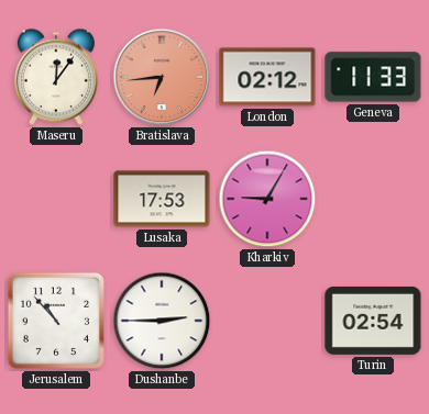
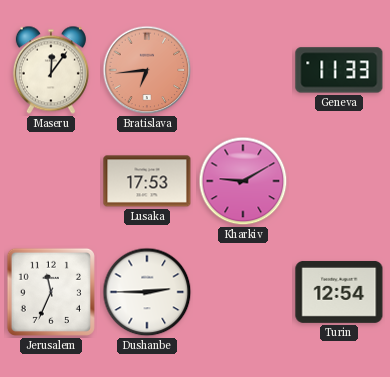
London: 02:12 -> none
Kharkiv: 9:05 -> 9:10
Jerusalem: 10:53 -> 11:34
Turin: 02:54 -> 12:54
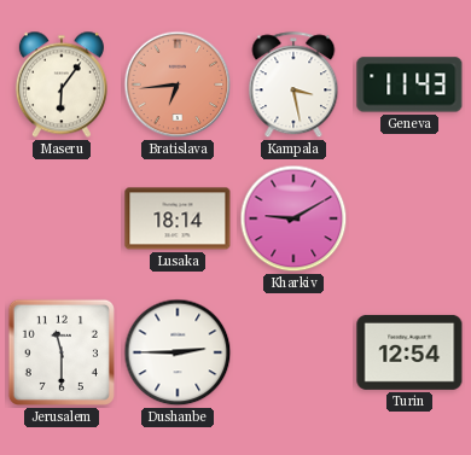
Maseru: 12:06 -> 6:06
Kampala: none -> 3:28
Geneva: 11:33 -> 11:43
Lusaka: 17:53 -> 18:14
Jerusalem: 11:34 -> 11:30
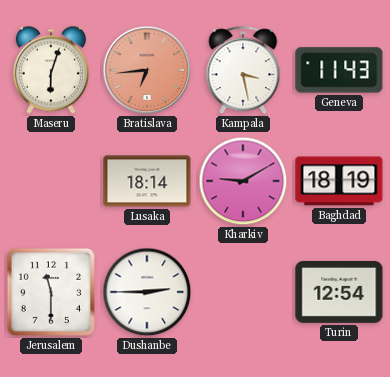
Maseru: 6:06 -> 6:03
Baghdad: none -> 18:19
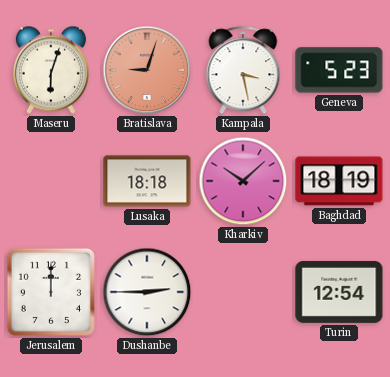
Bratislava: 6:44 -> 9:03
Geneva: 11:43 -> 5:23
Lusaka: 18:14 -> 18:18
Kharkiv: 9:10 -> 10:08
Jerusalem: 11:30 -> 12:00
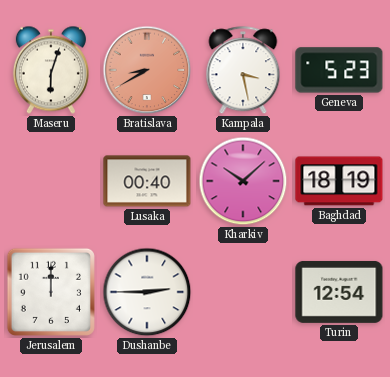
Bratislava: 9:03 -> 8:40
Lusaka: 18:18 -> 00:40
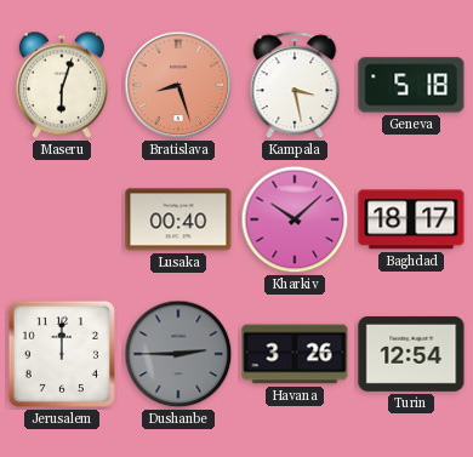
Bratislava: 8:40 -> 8:27
Geneva: 5:23 -> 5:18
Baghdad: 18:19 -> 18:17
Dushanbe dial: white -> grey
Havana: none -> 3:26
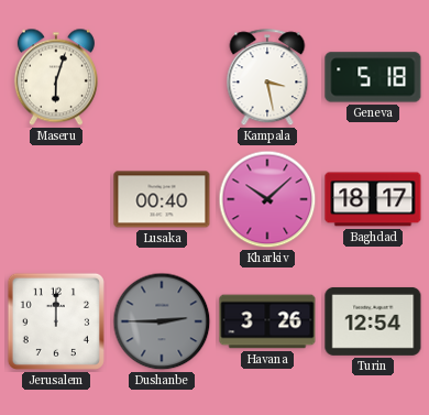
Bratislava: 8:27 -> none
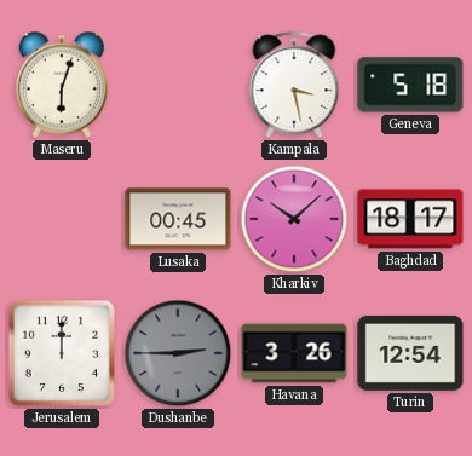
Lusaka: 00:40 -> 00:45
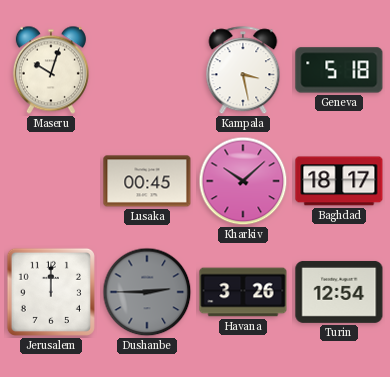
Maseru: 6:03 -> 10:03
